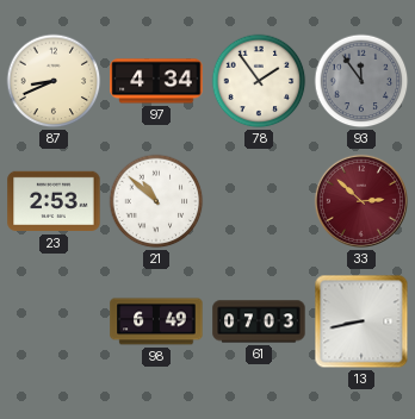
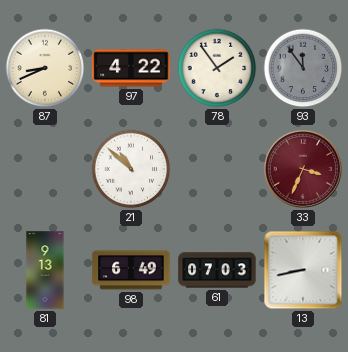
97: 4:34 -> 4:22
23: 2:53 -> none
33: 2:52 -> 3:34
81: none -> 9:13
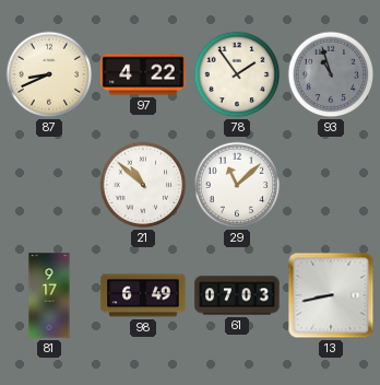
93: 11:54 -> 10:57
29: none -> 11:08
33: 3:34 -> none
81: 9:13 -> 9:17
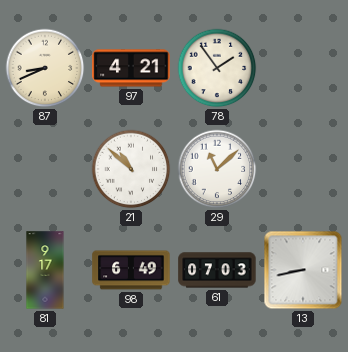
97: 4:22 -> 4:21
93: 10:57 -> none
